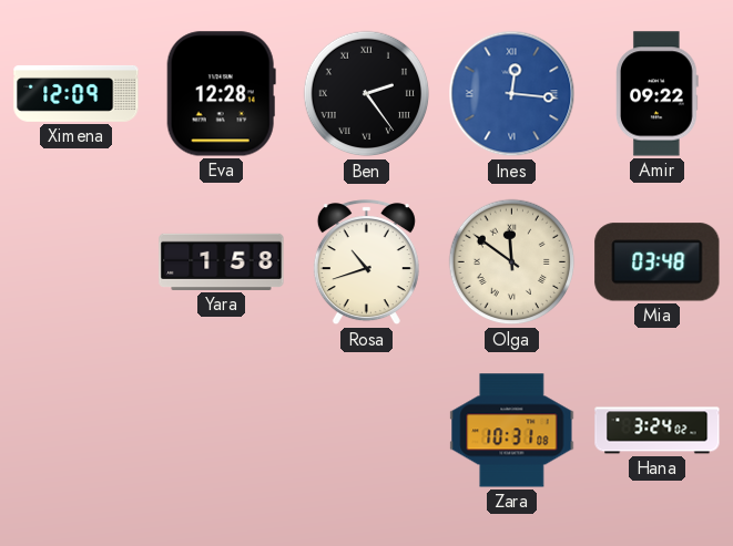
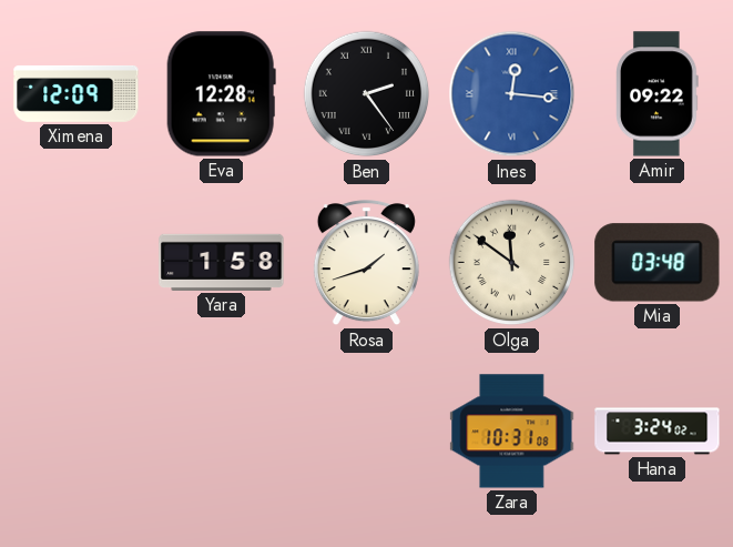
Rosa: 10:42 -> 1:42
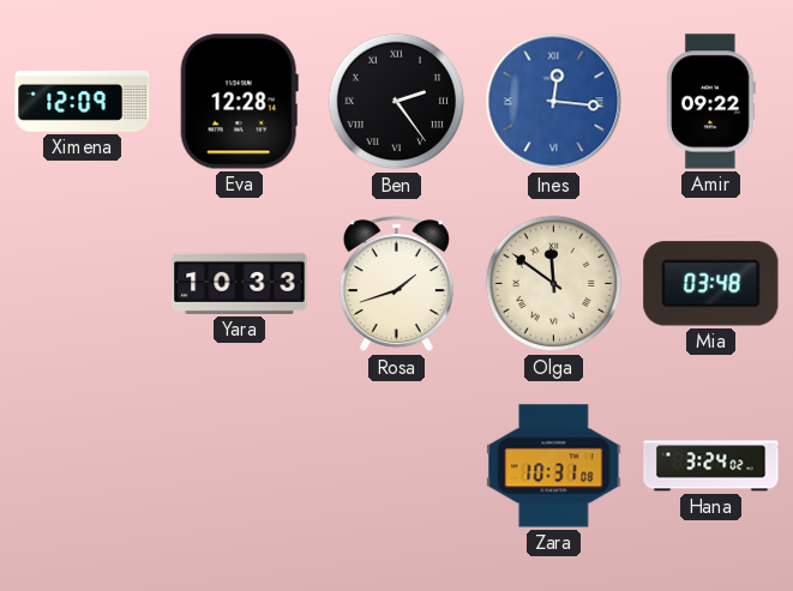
Yara: 1:58 -> 10:33
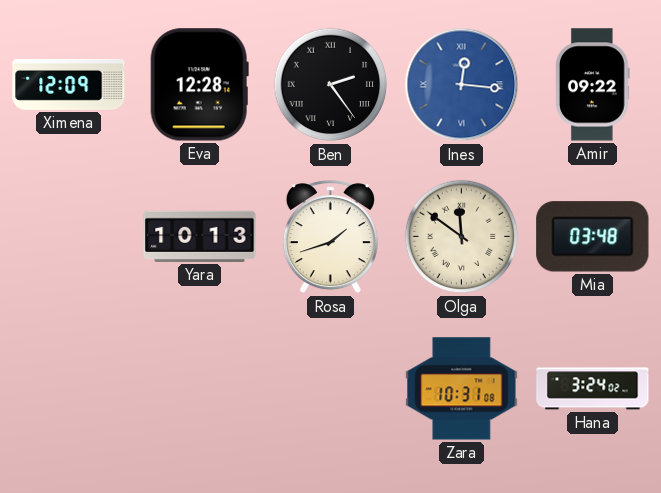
Yara: 10:33 -> 10:13
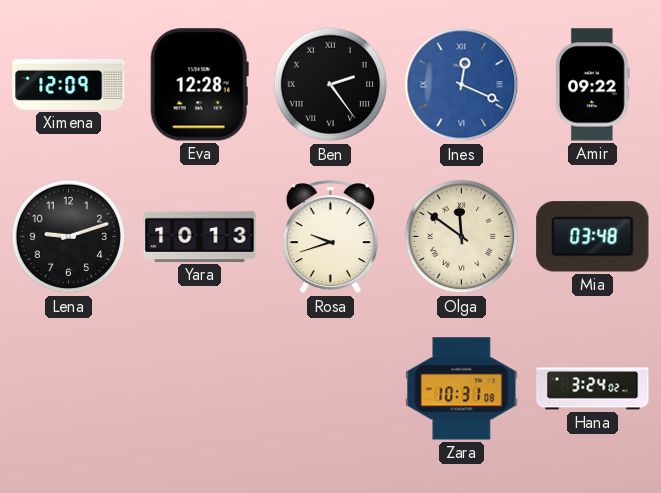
Ines: 12:16 -> 12:19
Lena: none -> 9:12
Rosa: 1:42 -> 9:42
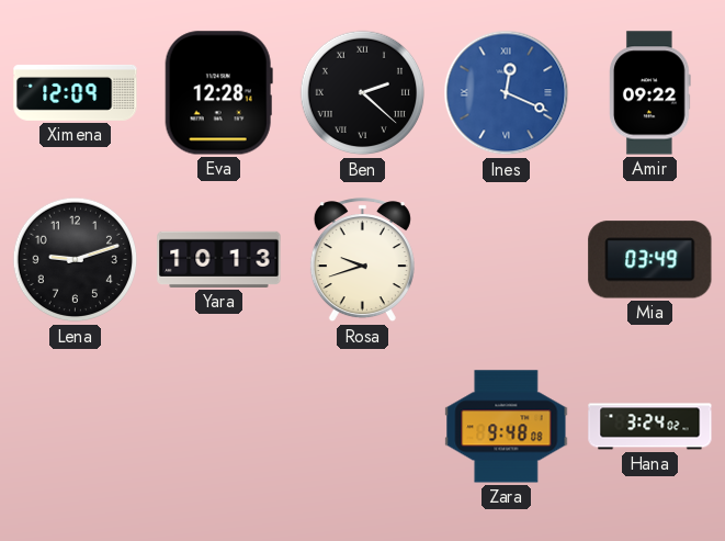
Ben: 2:24 -> 2:22
Olga: 11:51 -> none
Mia: 03:48 -> 03:49
Zara: 10:31 -> 9:48
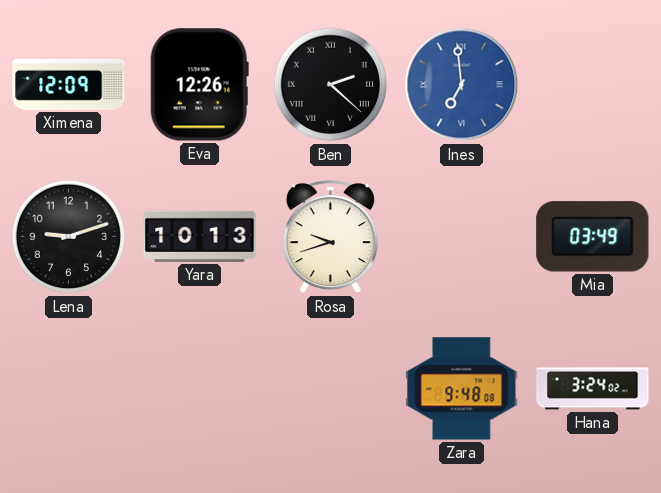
Eva: 12:28 -> 12:26
Ines: 12:19 -> 6:59
Amir: 09:22 -> none
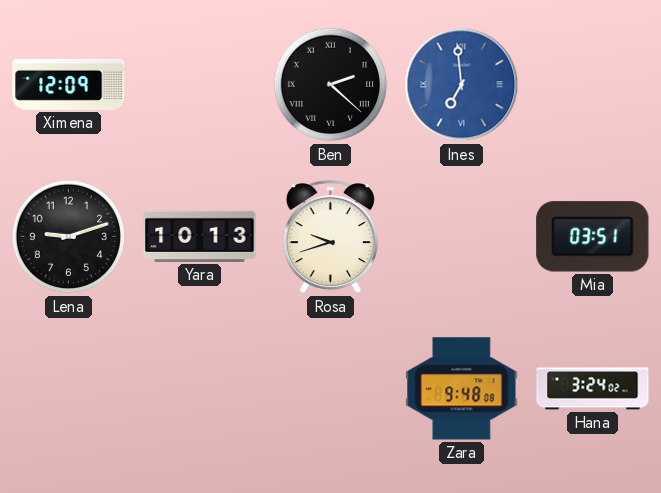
Eva: 12:26 -> none
Mia: 03:49 -> 03:51
